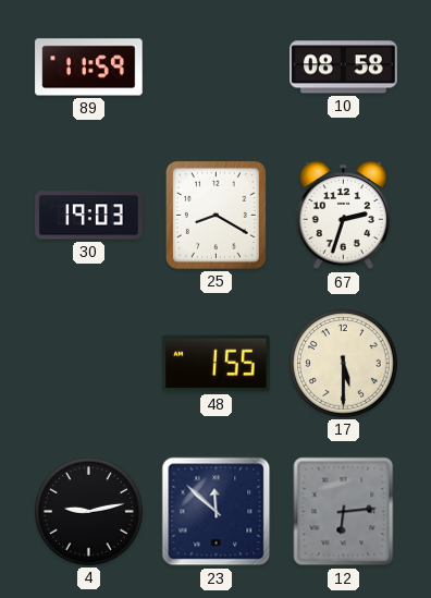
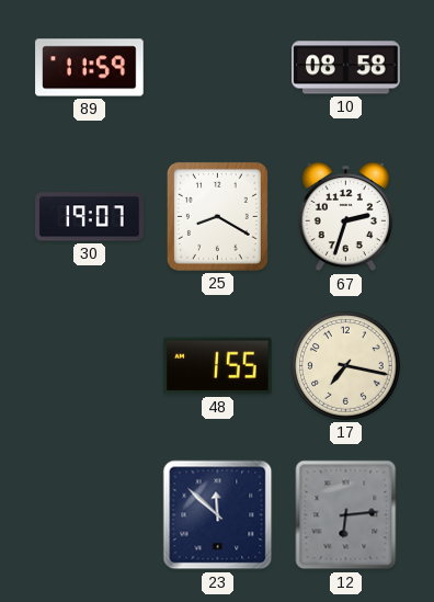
30: 19:03 -> 19:07
17: 5:30 -> 7:17
4: 9:13 -> none
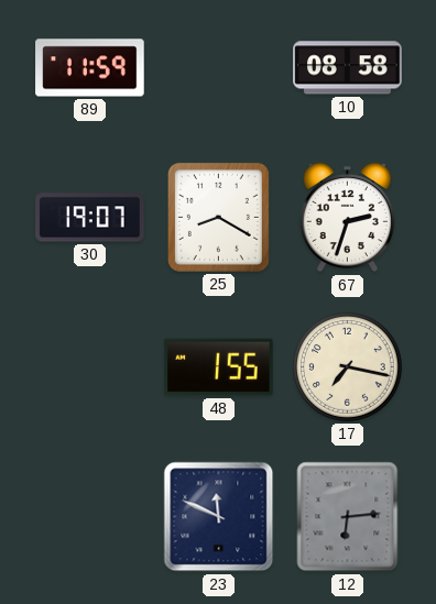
23: 11:52 -> 11:49
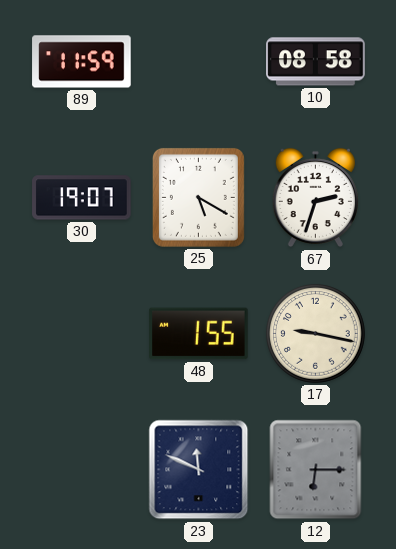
25: 8:20 -> 5:20
17: 7:17 -> 9:17
12: 6:14 -> 6:15
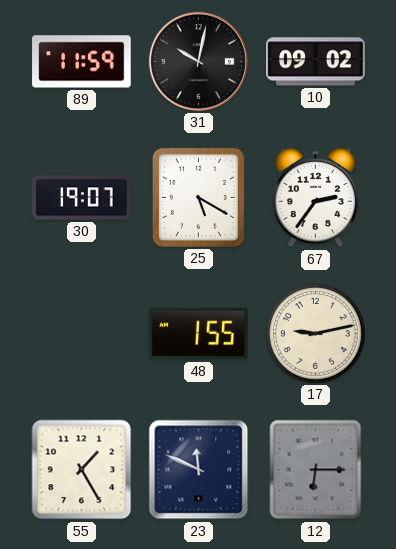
31: none -> 10:02
10: 08:58 -> 09:02
67: 2:33 -> 2:36
17: 9:17 -> 9:13
55: none -> 1:25
